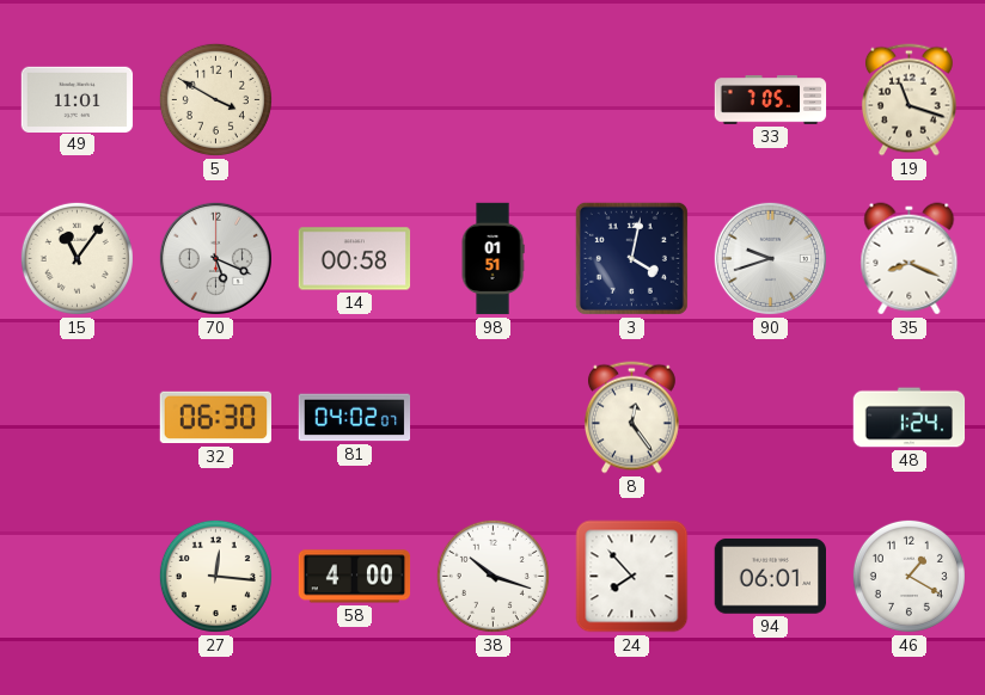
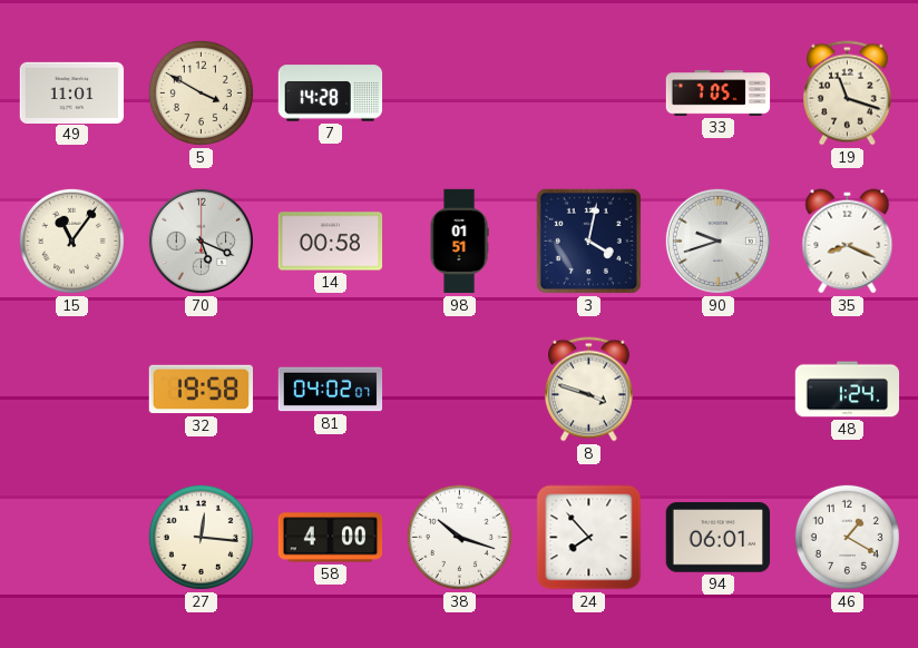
7: none -> 14:28
32: 06:30 -> 19:58
8: 12:24 -> 3:48
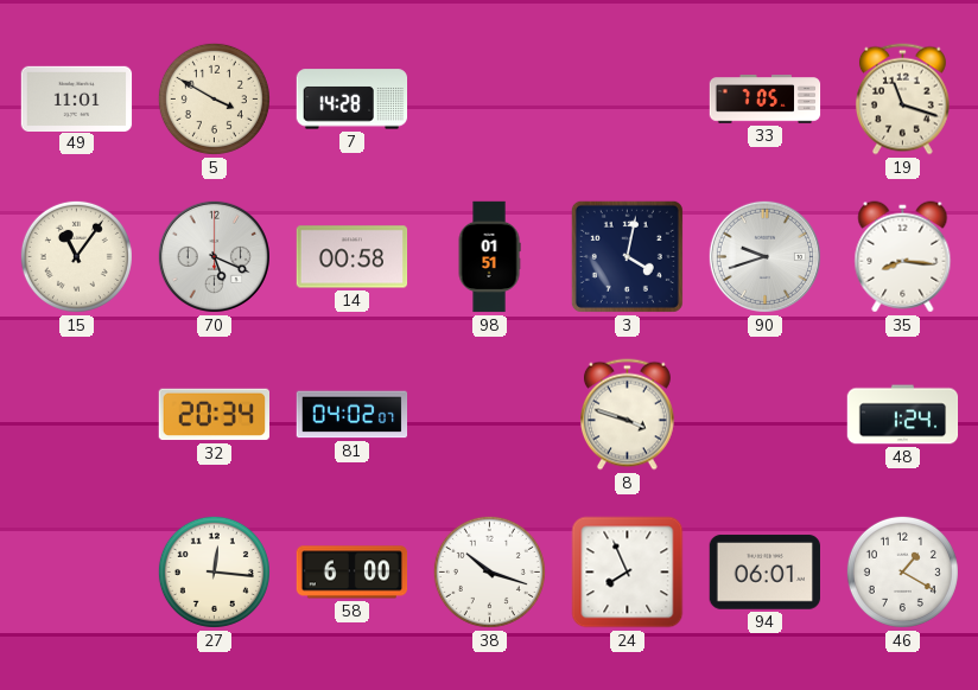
35: 8:19 -> 8:16
32: 19:58 -> 20:34
58: 4:00 -> 6:00
24: 7:53 -> 7:56
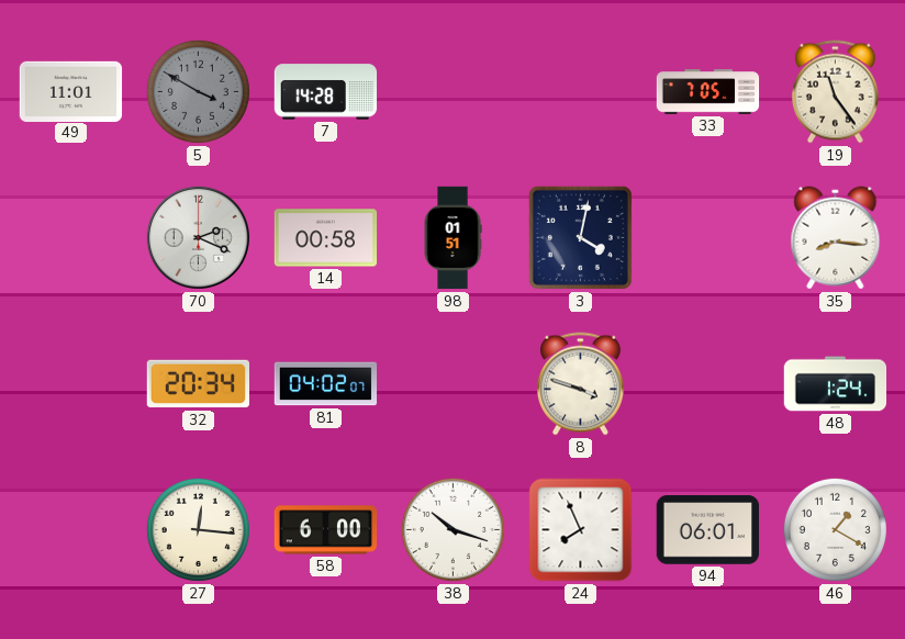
5 dial: cream -> grey
19: 11:18 -> 11:24
15: 11:06 -> none
70: 5:19 -> 2:19
90: 9:42 -> none
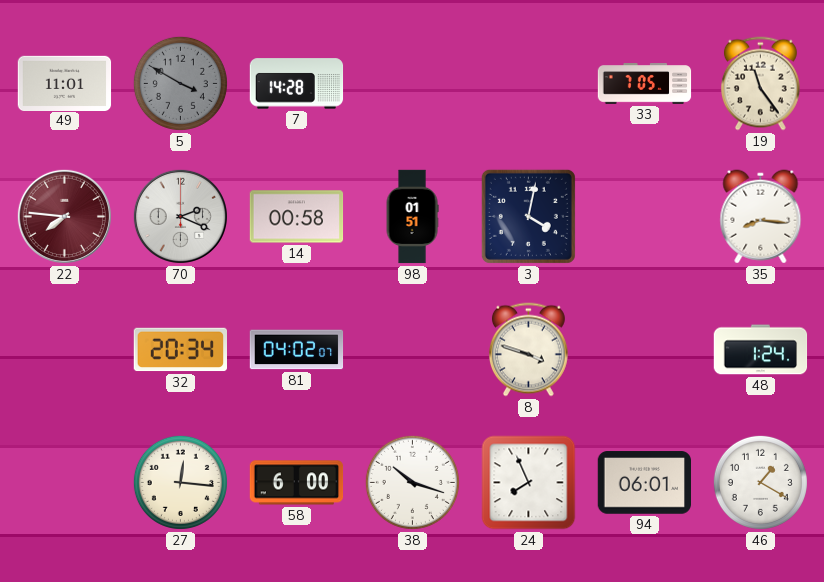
22: none -> 7:46
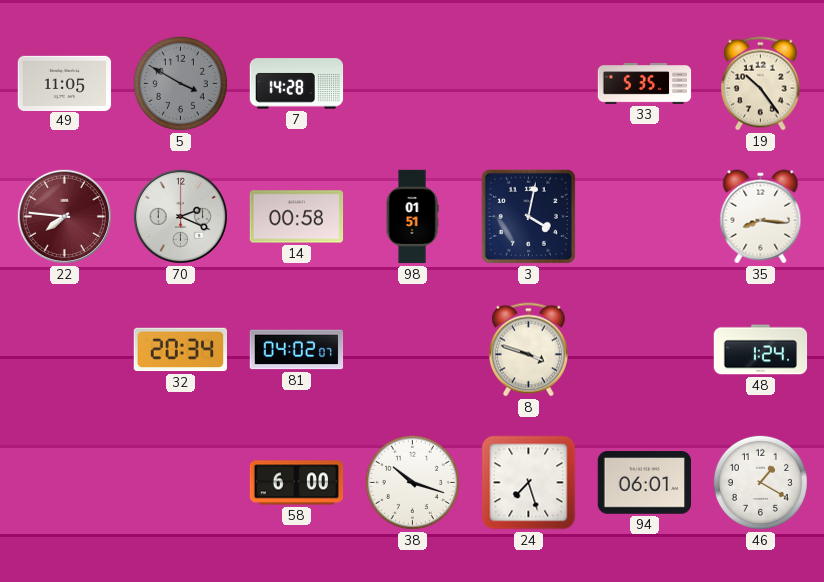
49: 11:01 -> 11:05
33: 7:05 -> 5:35
19: 11:24 -> 10:24
27: 12:16 -> none
24: 7:56 -> 7:27
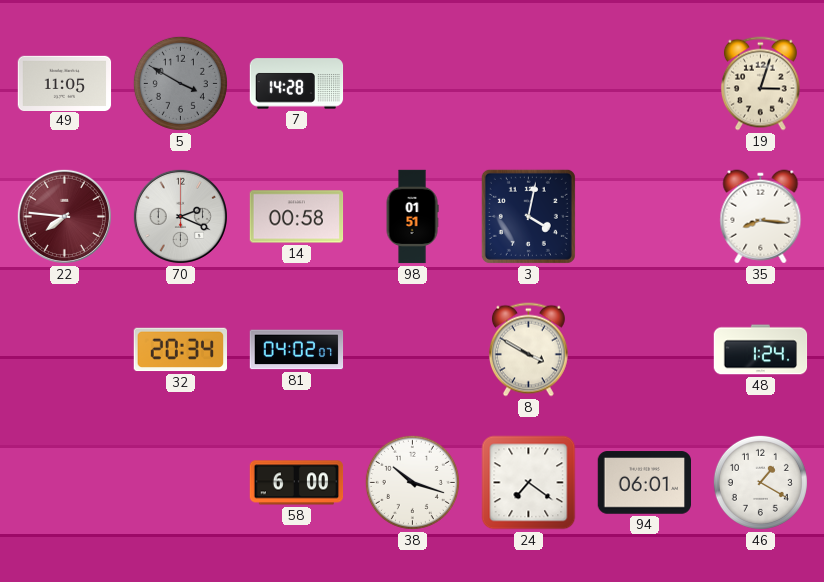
33: 5:35 -> none
19: 10:24 -> 3:03
8: 3:48 -> 3:50
24: 7:27 -> 7:21
